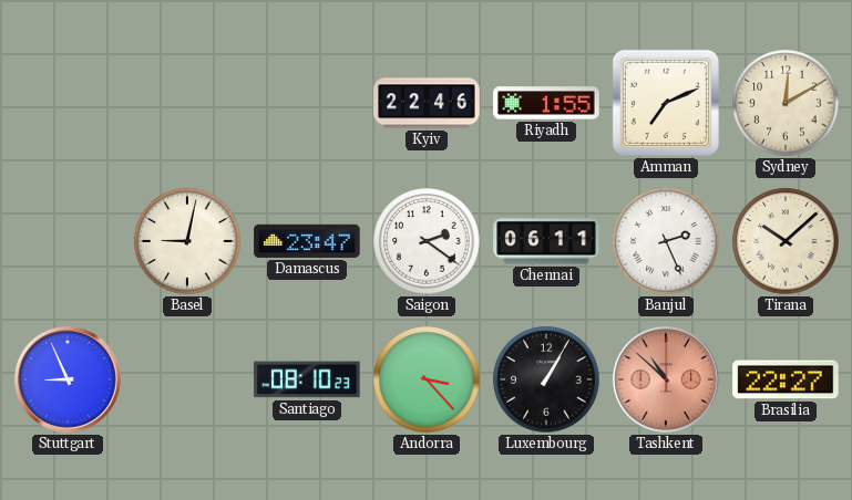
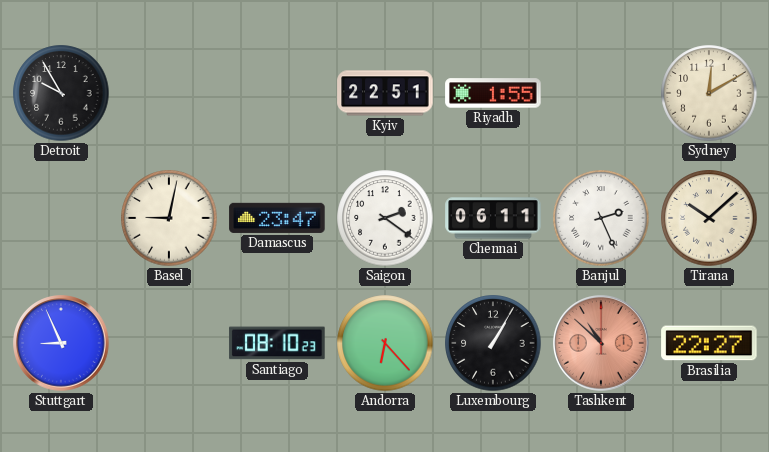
Detroit: none -> 9:55
Kyiv: 22:46 -> 22:51
Amman: 7:11 -> none
Andorra: 3:23 -> 6:23
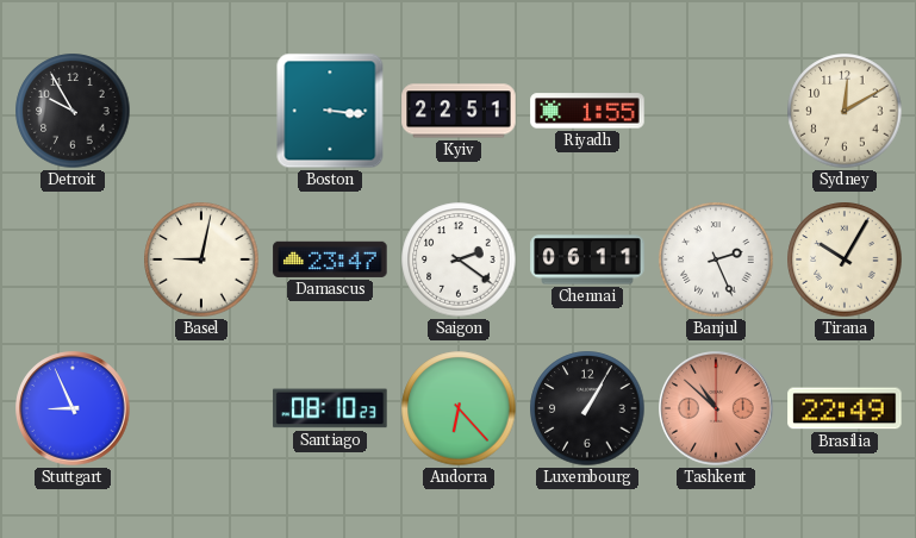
Boston: none -> 3:16
Tirana: 10:08 -> 10:05
Brasilia: 22:27 -> 22:49
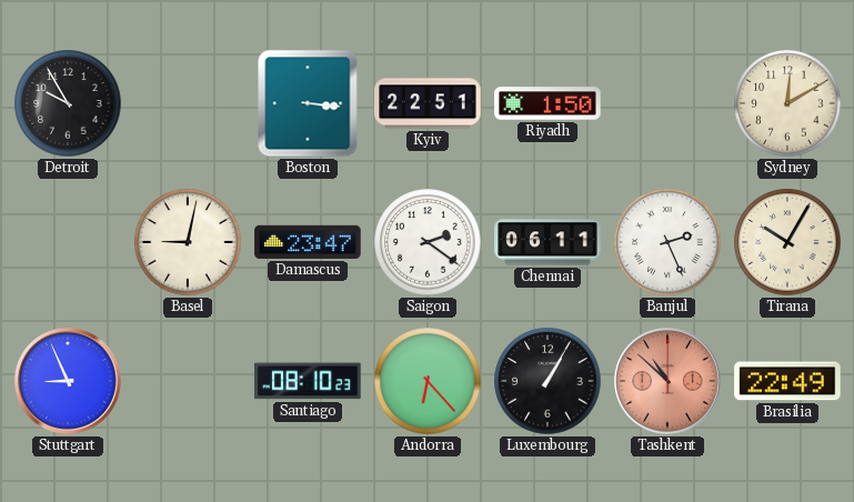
Riyadh: 1:55 -> 1:50
